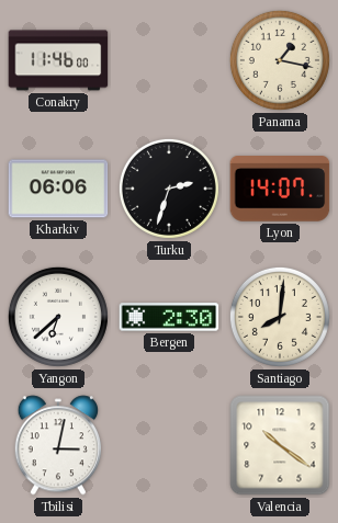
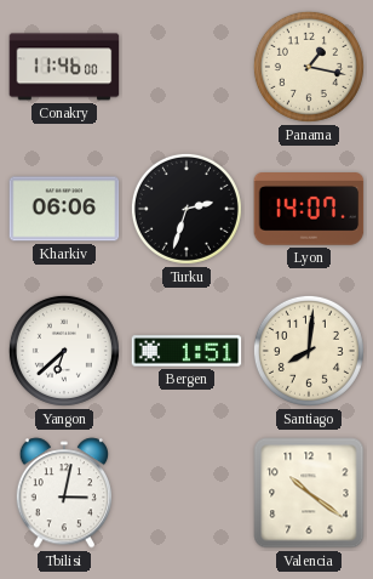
Bergen: 2:30 -> 1:51
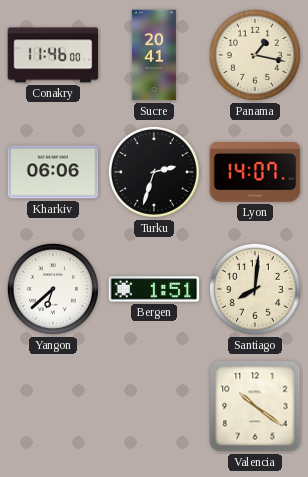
Sucre: none -> 20:41
Tbilisi: 3:02 -> none
